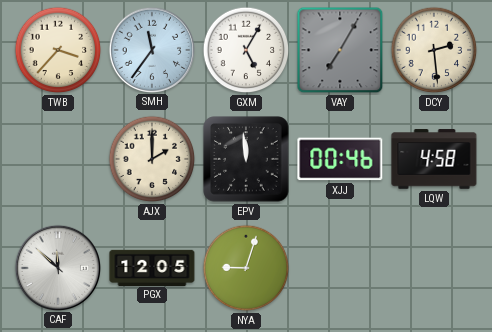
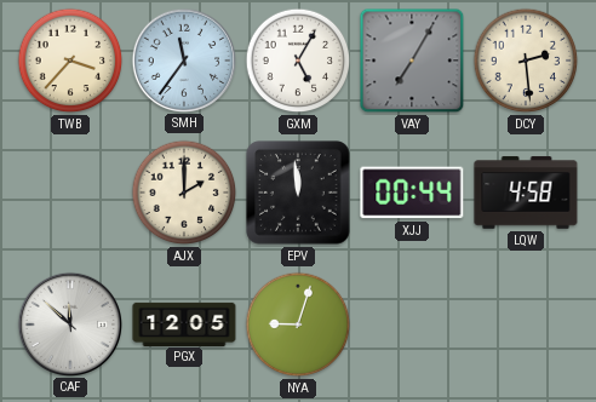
XJJ: 00:46 -> 00:44
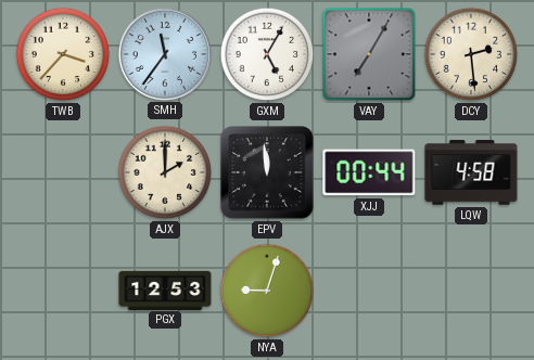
CAF: 11:52 -> none
PGX: 12:05 -> 12:53
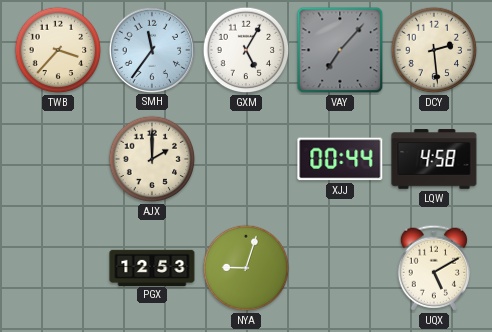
VAY: 7:05 -> 7:07
EPV: 11:59 -> none
UQX: none -> 5:10
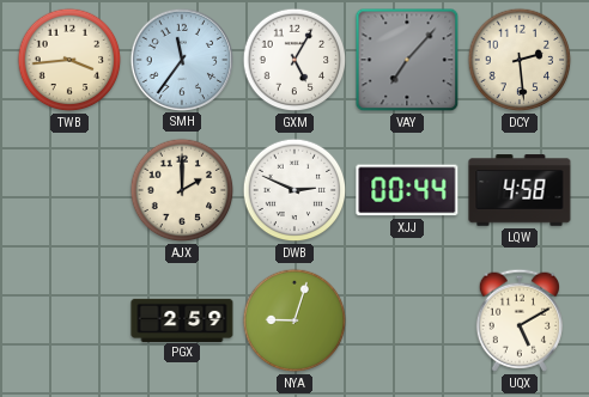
TWB: 3:37 -> 3:44
DWB: none -> 2:49
PGX: 12:53 -> 2:59
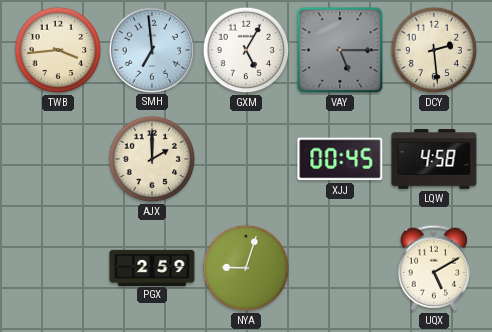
SMH: 11:36 -> 6:59
VAY: 7:07 -> 5:15
DWB: 2:49 -> none
XJJ: 00:44 -> 00:45
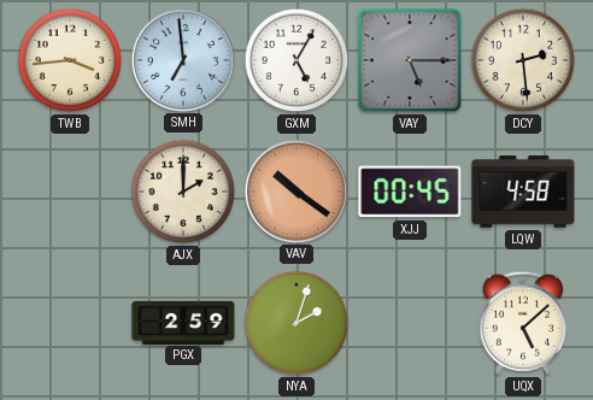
VAV: none -> 10:21
NYA: 9:03 -> 2:03
UQX: 5:10 -> 5:08
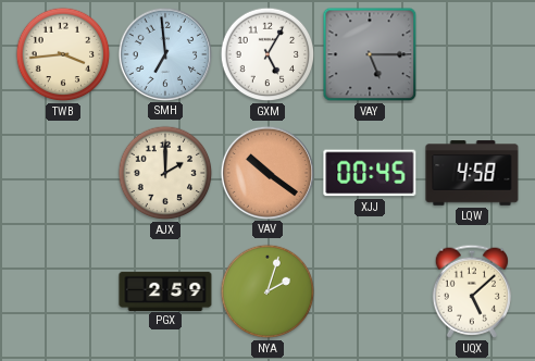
DCY: 2:29 -> none
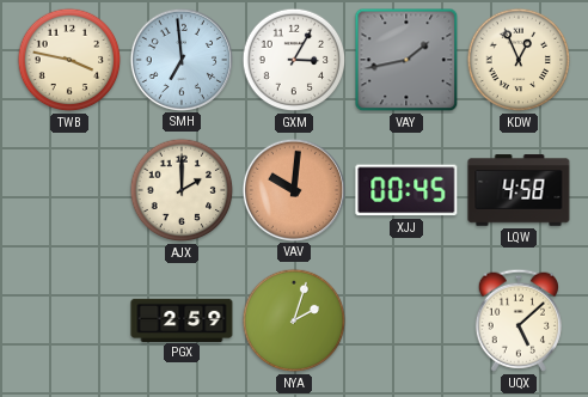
TWB: 3:44 -> 3:47
GXM: 5:05 -> 3:05
VAY: 5:15 -> 1:43
KDW: none -> 12:56
VAV: 10:21 -> 10:01
